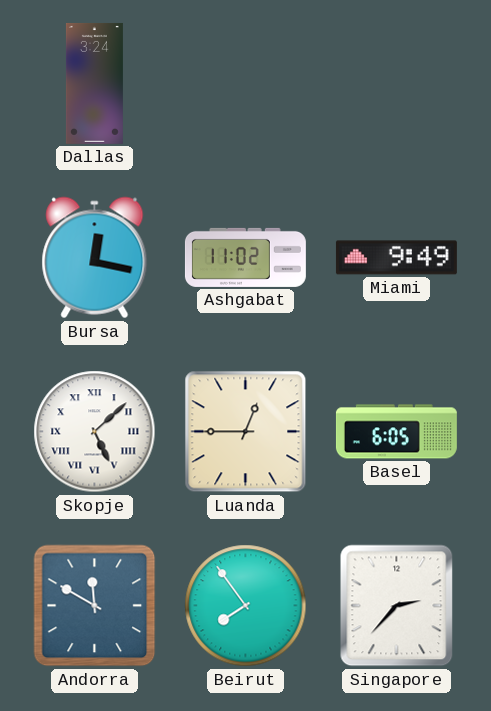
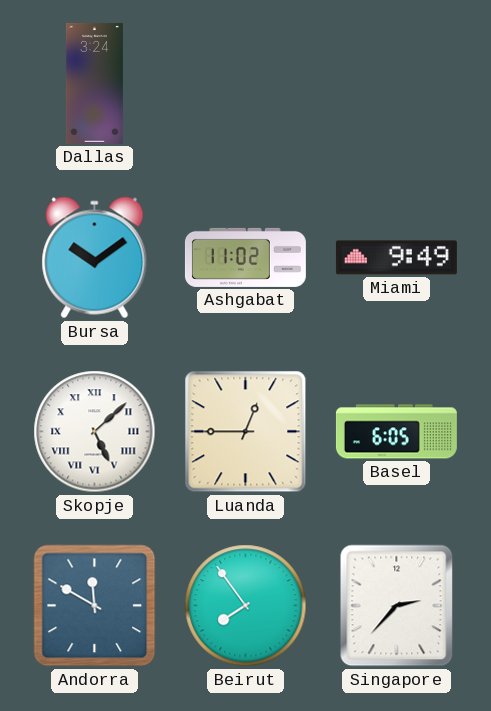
Bursa: 12:17 -> 10:09
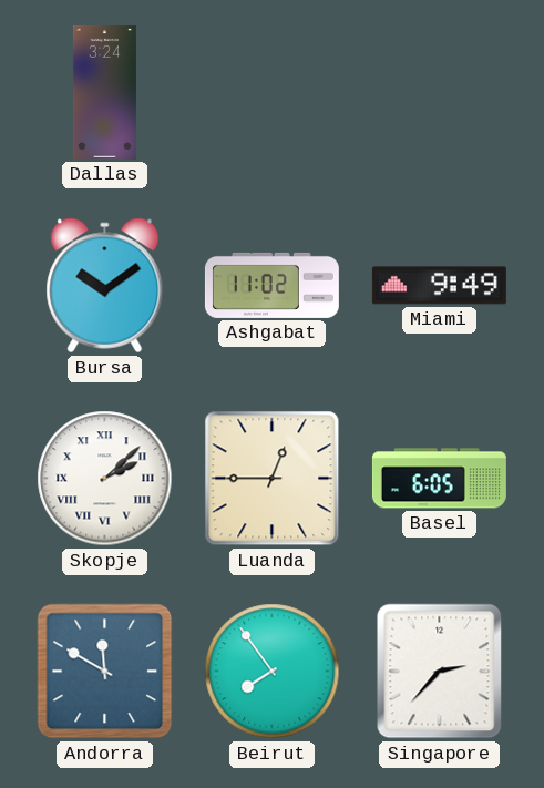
Skopje: 5:08 -> 2:08
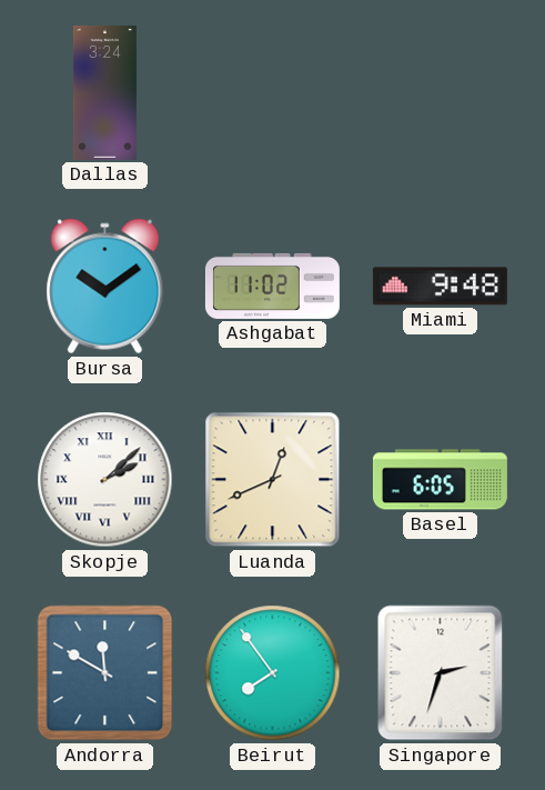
Miami: 9:49 -> 9:48
Luanda: 12:45 -> 12:41
Singapore: 2:37 -> 2:33
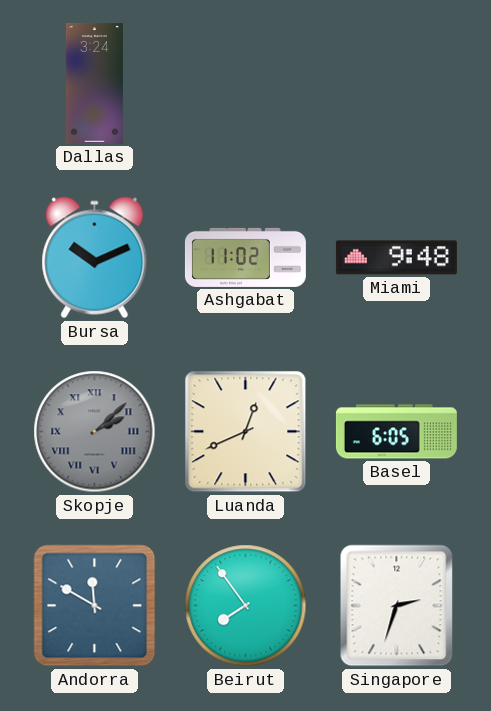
Bursa: 10:09 -> 10:11
Skopje dial: white -> grey
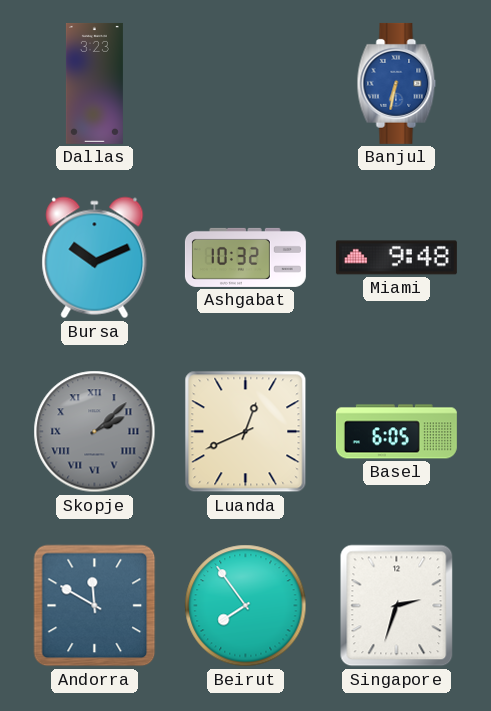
Dallas: 3:24 -> 3:23
Banjul: none -> 6:32
Ashgabat: 11:02 -> 10:32
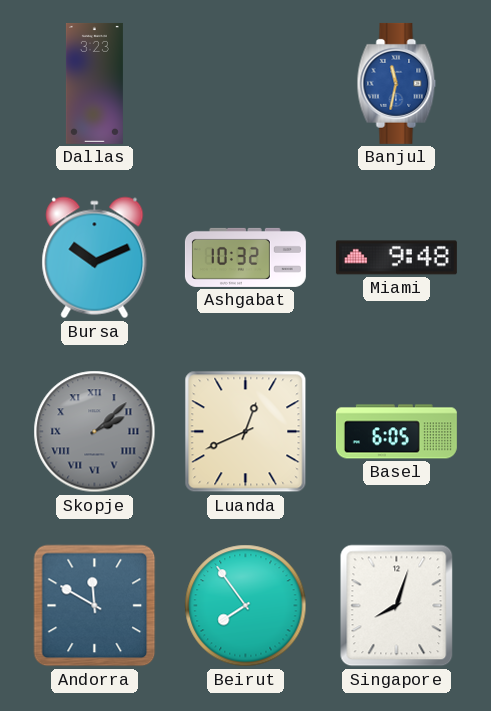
Banjul: 6:32 -> 11:32
Singapore: 2:33 -> 8:03
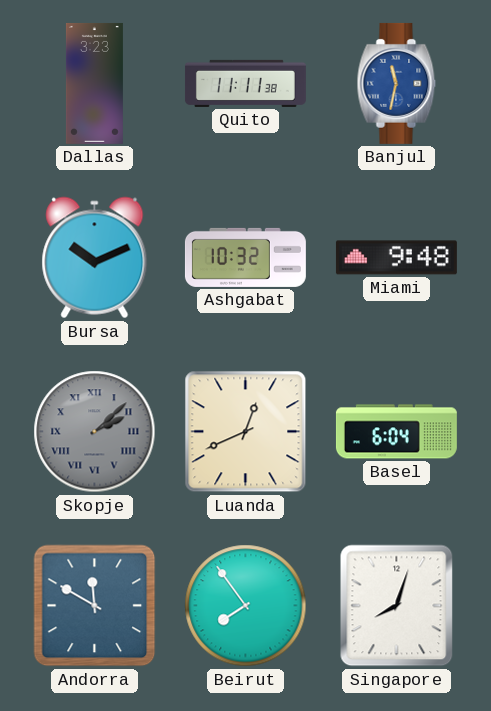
Quito: none -> 11:11
Basel: 6:05 -> 6:04
